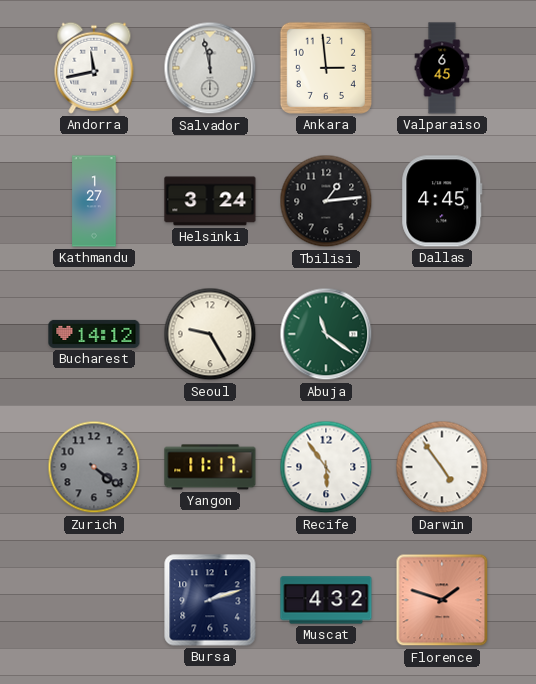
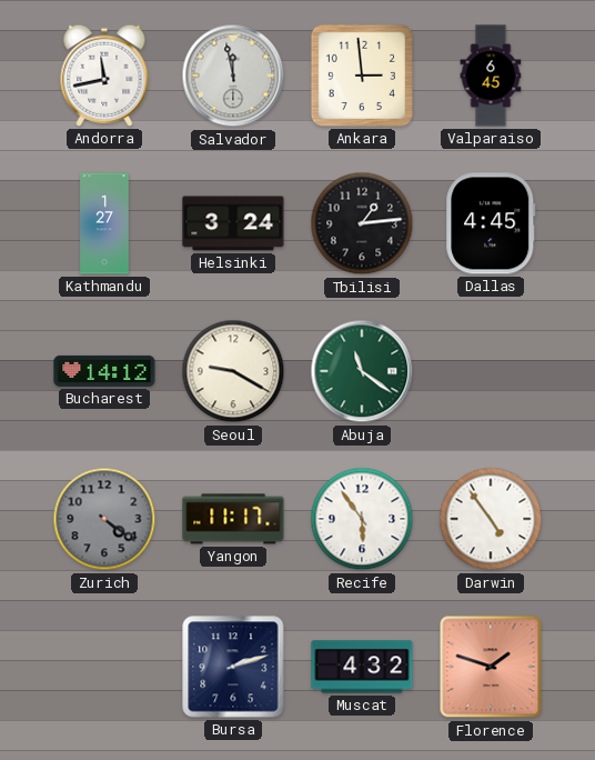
Seoul: 9:25 -> 9:20
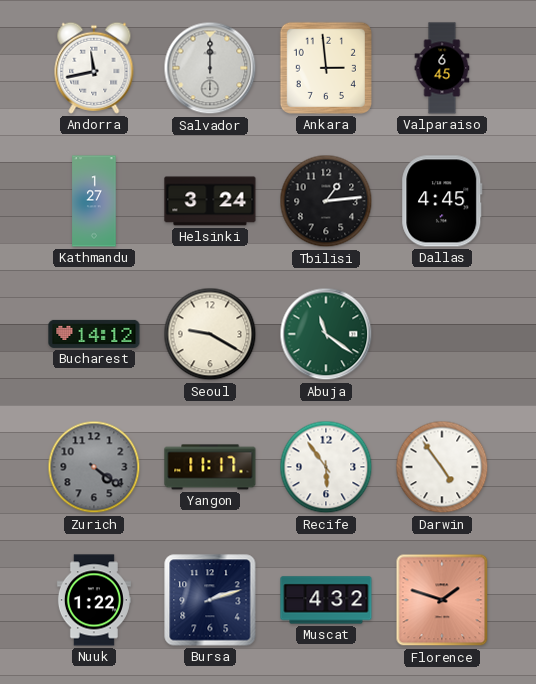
Salvador: 11:58 -> 12:00
Nuuk: none -> 1:22
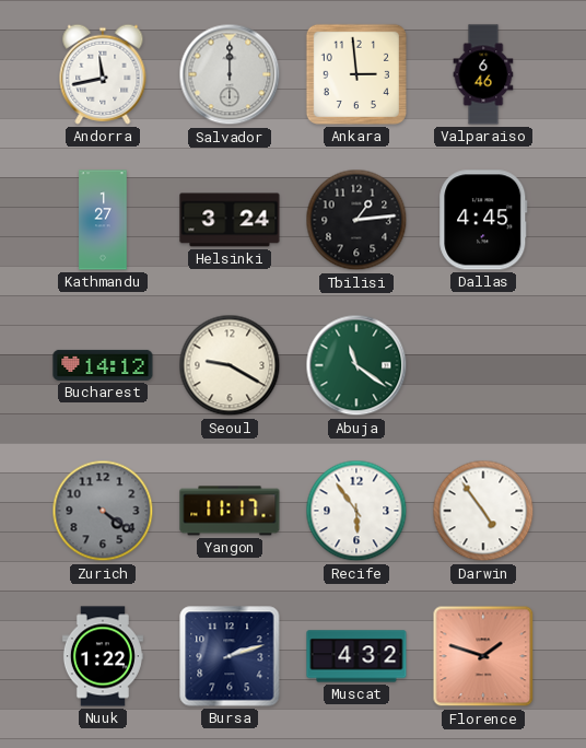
Valparaiso: 6:45 -> 6:46
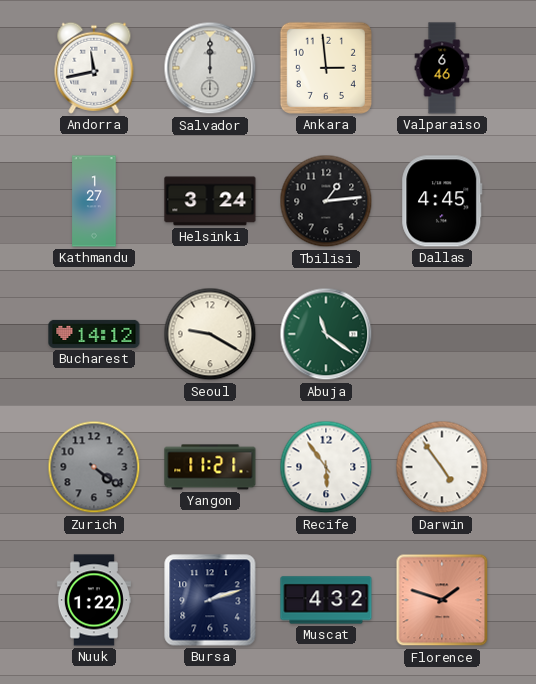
Yangon: 11:17 -> 11:21
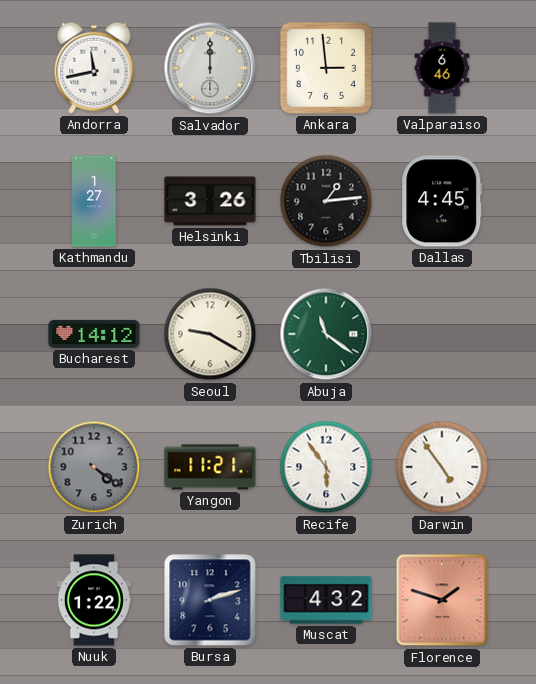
Helsinki: 3:24 -> 3:26
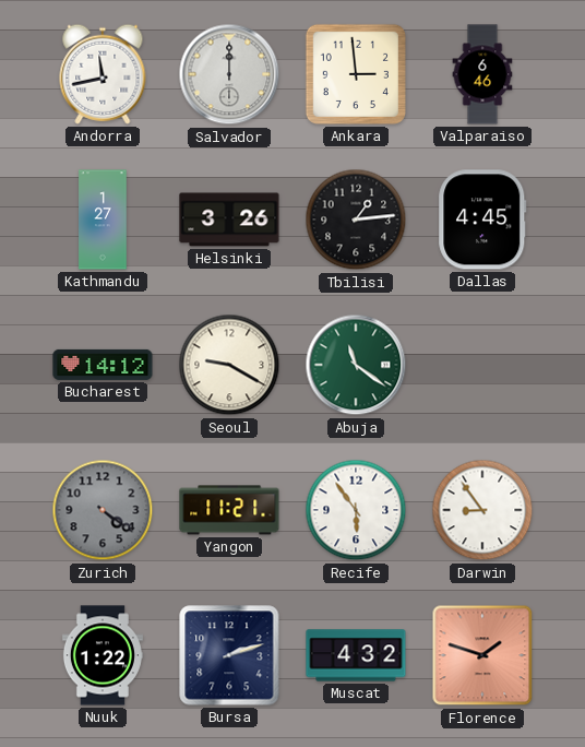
Darwin: 4:54 -> 8:54
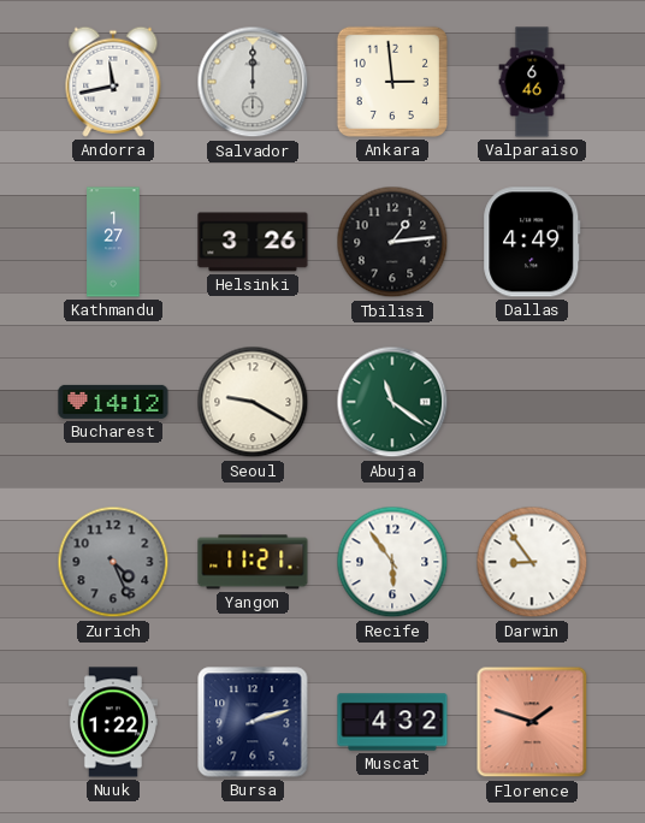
Dallas: 4:45 -> 4:49
Zurich: 4:21 -> 4:26
